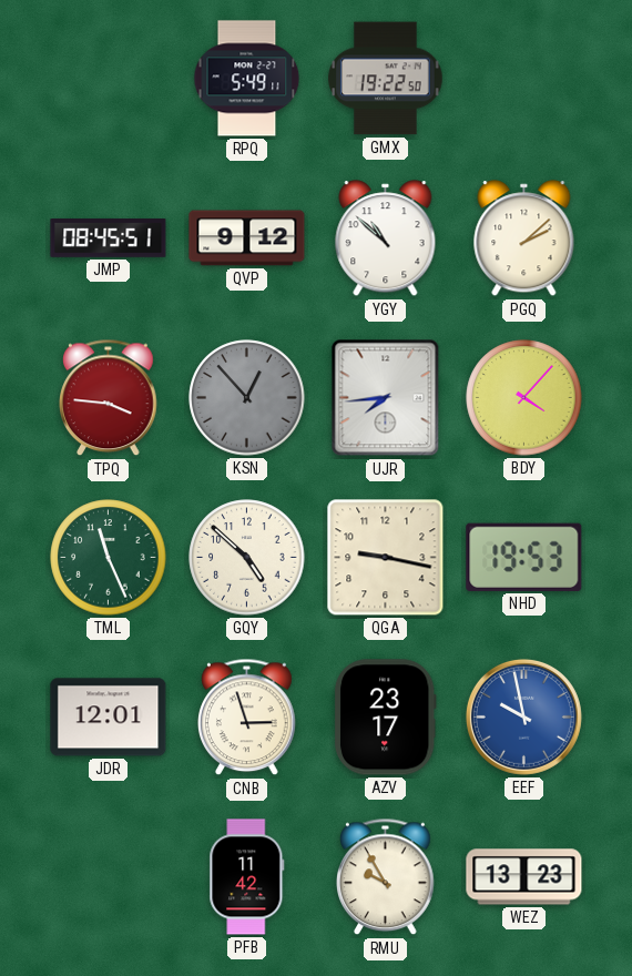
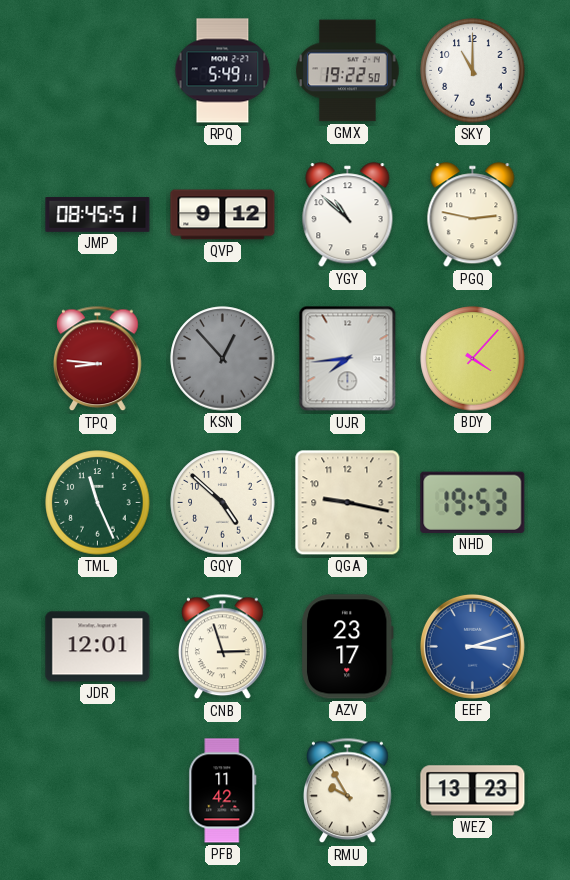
SKY: none -> 11:00
PGQ: 2:08 -> 2:47
TPQ: 3:46 -> 8:46
EEF: 9:58 -> 3:12
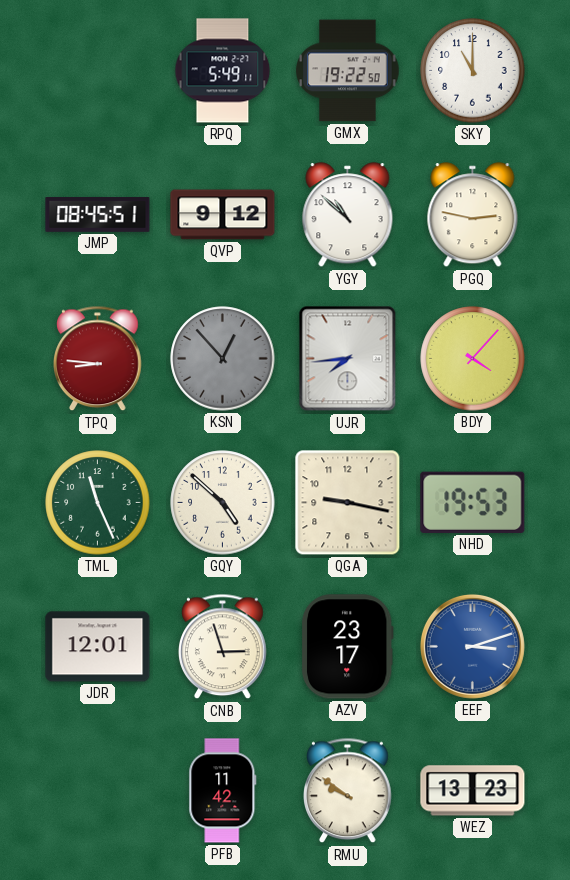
RMU: 9:55 -> 9:51
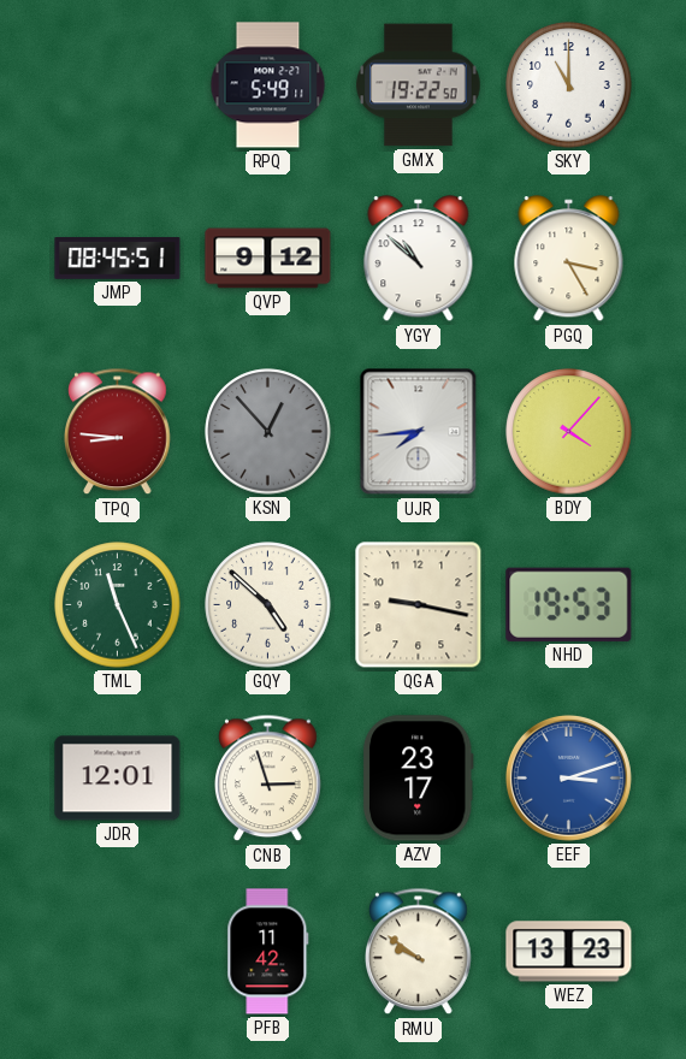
PGQ: 2:47 -> 3:25
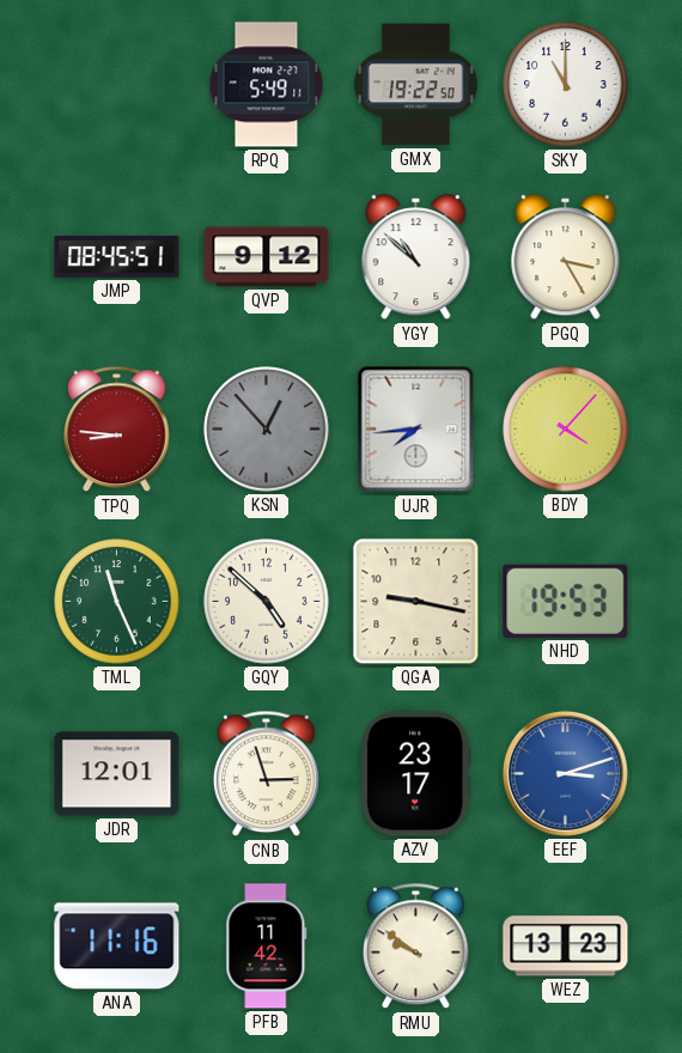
ANA: none -> 11:16
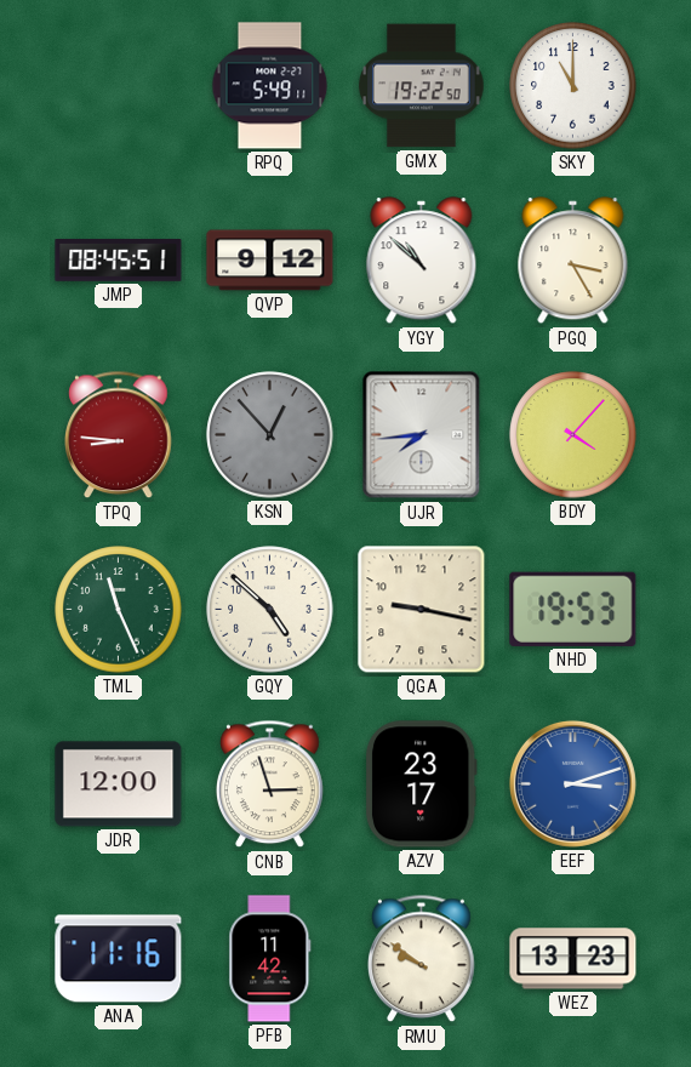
JDR: 12:01 -> 12:00
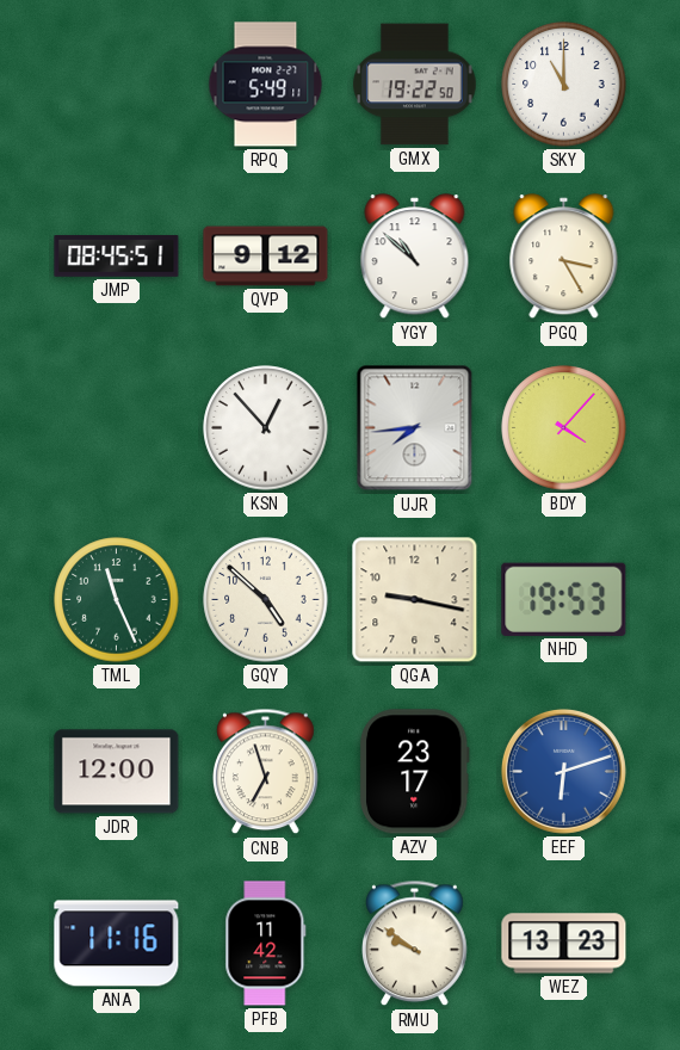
TPQ: 8:46 -> none
KSN dial: grey -> white
CNB: 2:57 -> 6:57
EEF: 3:12 -> 6:12
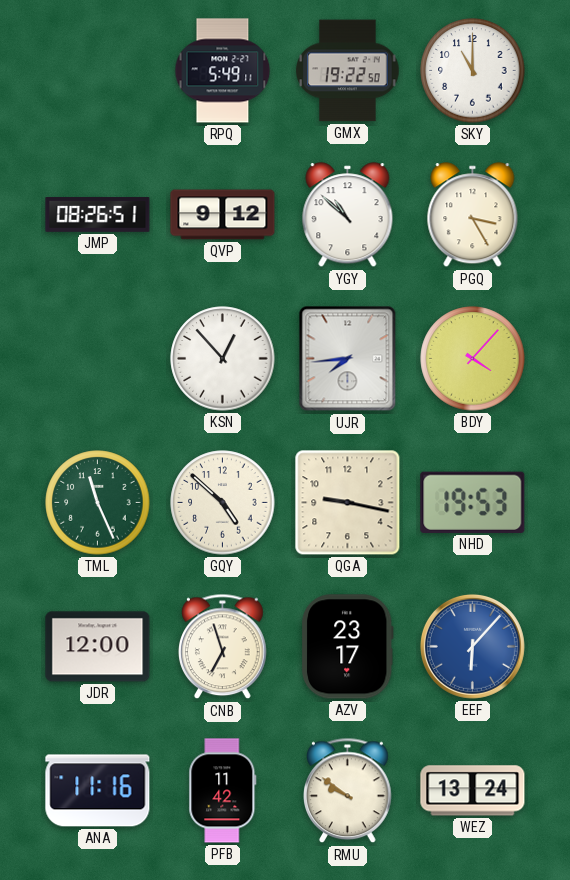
JMP: 08:45 -> 08:26
EEF: 6:12 -> 6:07
WEZ: 13:23 -> 13:24
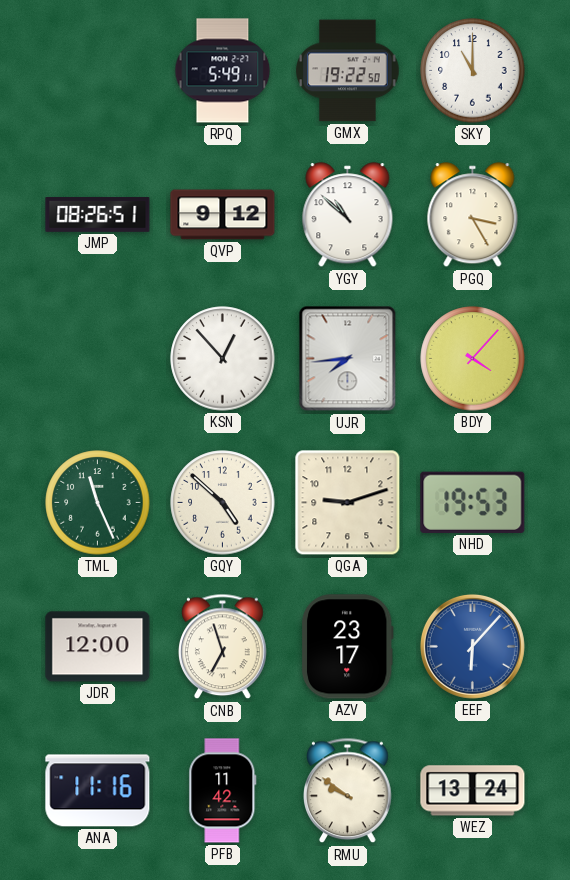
QGA: 9:17 -> 9:12
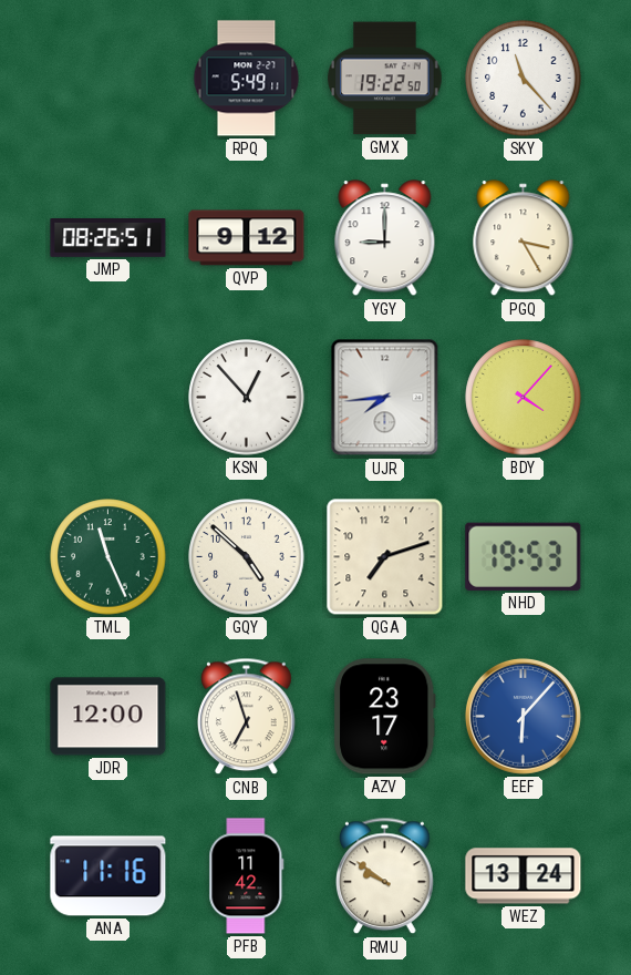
SKY: 11:00 -> 11:23
YGY: 10:52 -> 9:00
QGA: 9:12 -> 7:12
